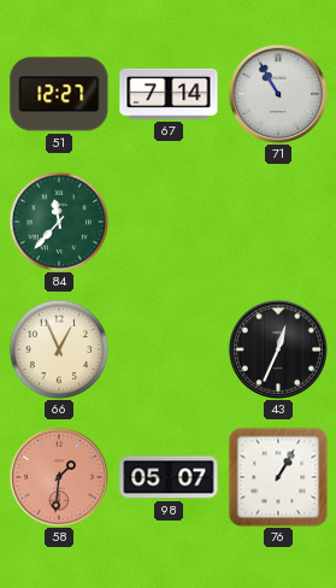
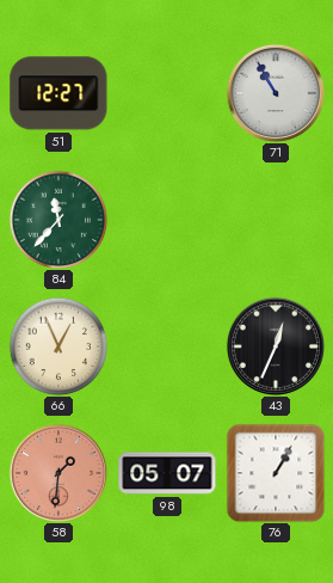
67: 7:14 -> none
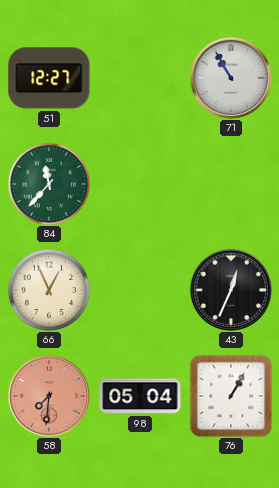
58: 1:31 -> 7:31
98: 05:07 -> 05:04
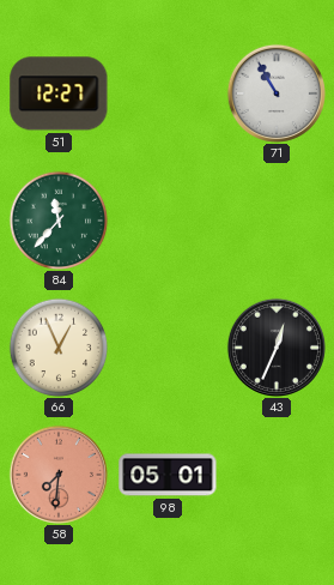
98: 05:04 -> 05:01
76: 1:05 -> none
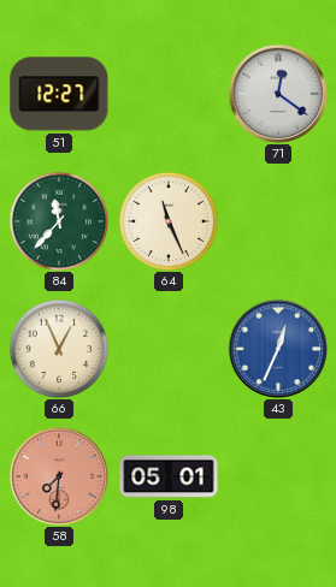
71: 10:55 -> 12:21
64: none -> 11:26
43 dial: black -> blue
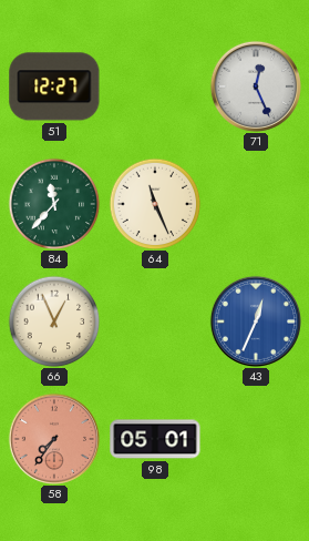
71: 12:21 -> 12:26
58: 7:31 -> 7:36
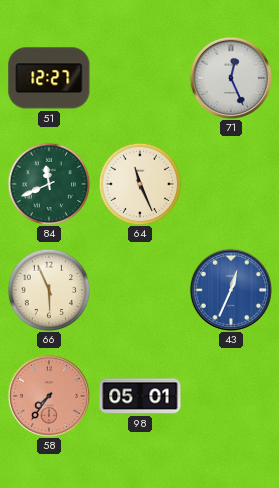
84: 11:37 -> 11:41
66: 12:56 -> 5:56
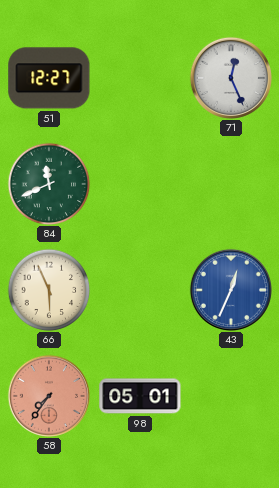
64: 11:26 -> none
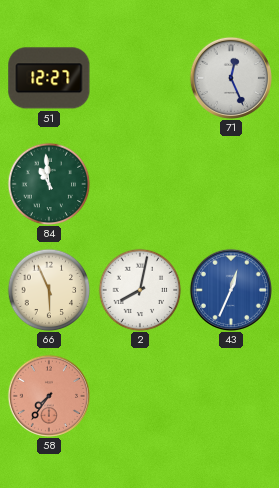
84: 11:41 -> 10:59
2: none -> 8:02
98: 05:01 -> none
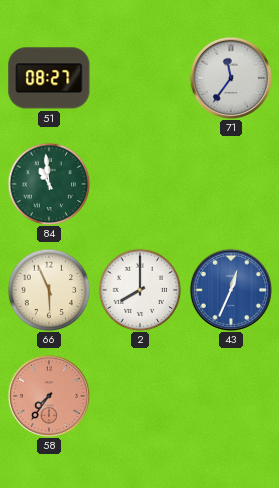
51: 12:27 -> 08:27
71: 12:26 -> 11:36
2: 8:02 -> 8:00
